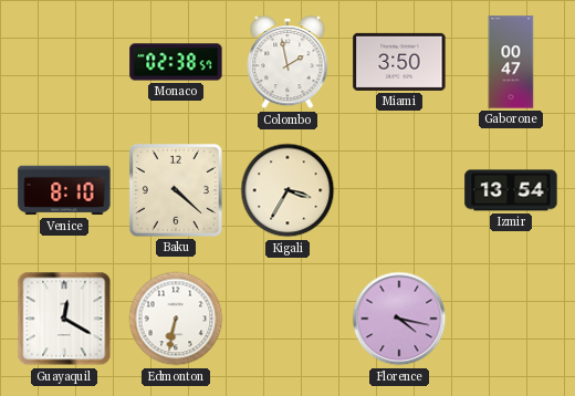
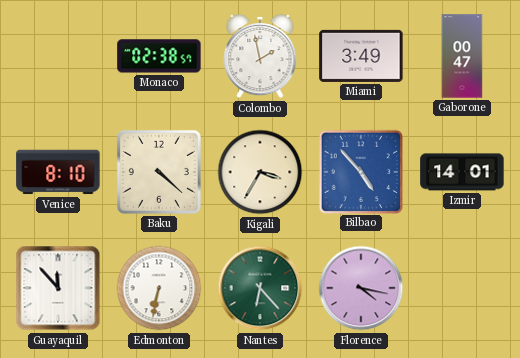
Miami: 3:50 -> 3:49
Bilbao: none -> 4:53
Izmir: 13:54 -> 14:01
Guayaquil: 12:20 -> 11:53
Nantes: none -> 6:23
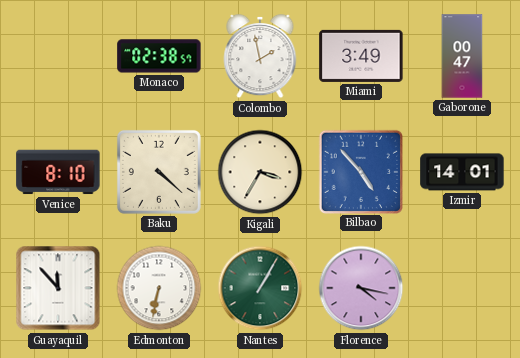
Nantes: 6:23 -> 1:05
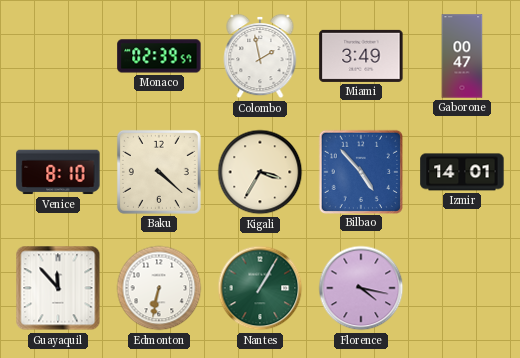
Monaco: 02:38 -> 02:39
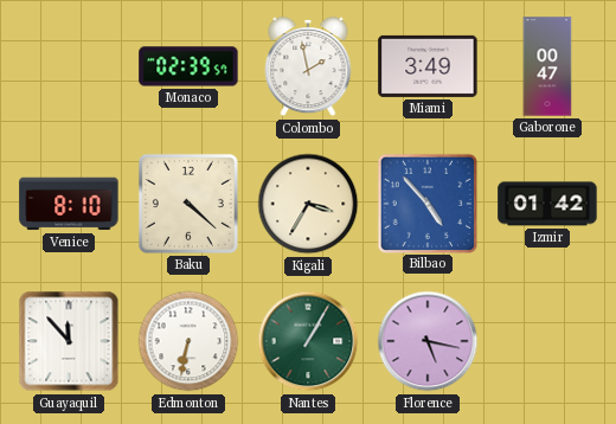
Izmir: 14:01 -> 01:42
Florence: 4:17 -> 5:17
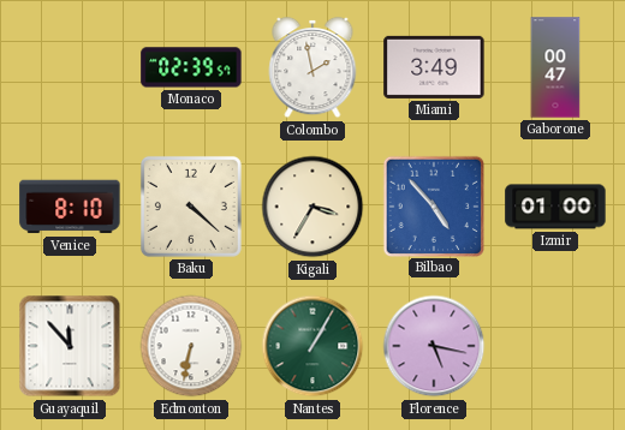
Izmir: 01:42 -> 01:00
